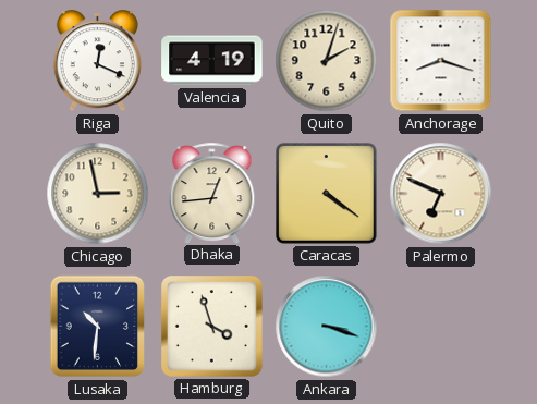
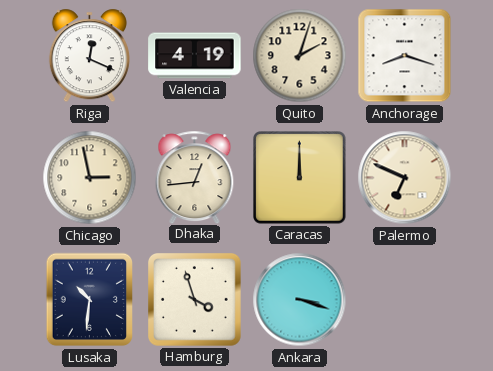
Caracas: 4:21 -> 12:00
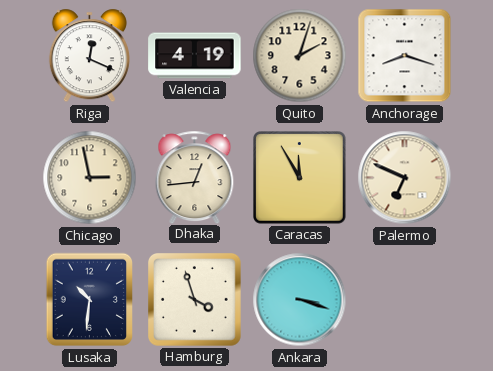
Caracas: 12:00 -> 11:55
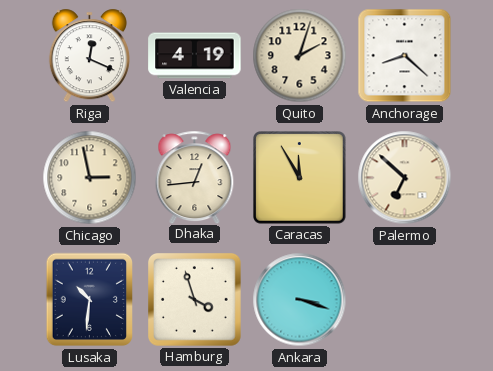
Anchorage: 8:18 -> 8:22
Palermo: 6:49 -> 6:52
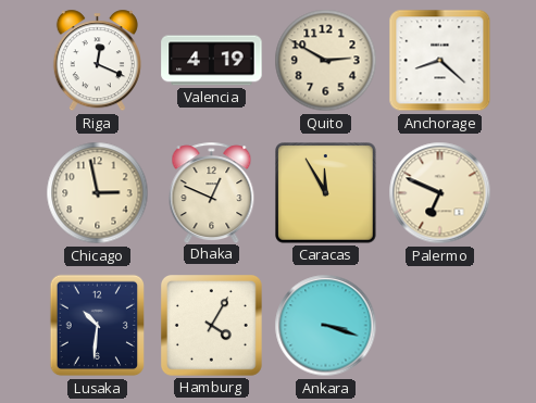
Quito: 2:03 -> 2:50
Dhaka: 12:44 -> 12:49
Palermo: 6:52 -> 6:49
Hamburg: 3:57 -> 4:05
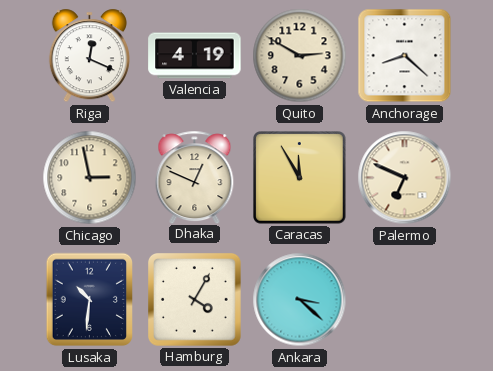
Ankara: 3:18 -> 3:22
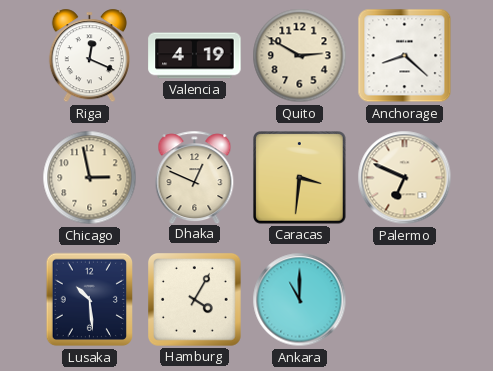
Caracas: 11:55 -> 3:31
Lusaka: 10:31 -> 10:29
Ankara: 3:22 -> 11:00
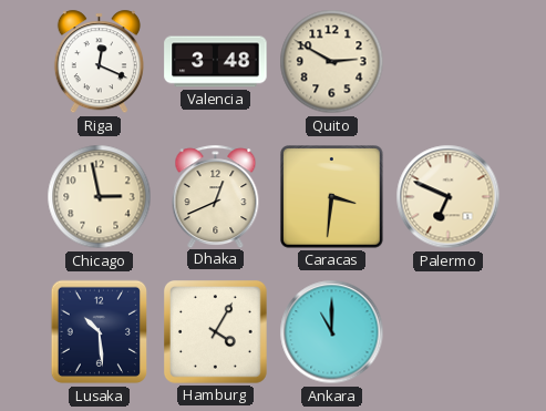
Valencia: 4:19 -> 3:48
Anchorage: 8:22 -> none
Dhaka: 12:49 -> 12:41
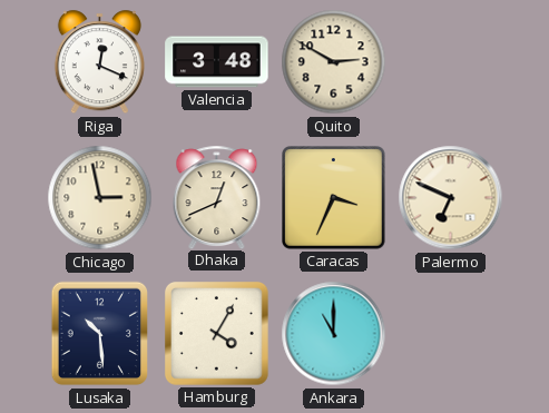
Caracas: 3:31 -> 3:34
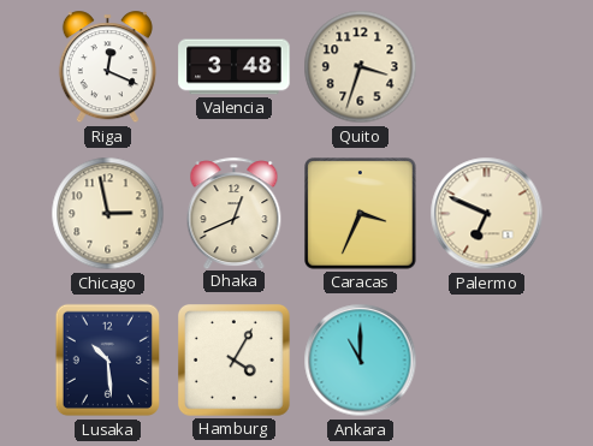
Quito: 2:50 -> 3:33
